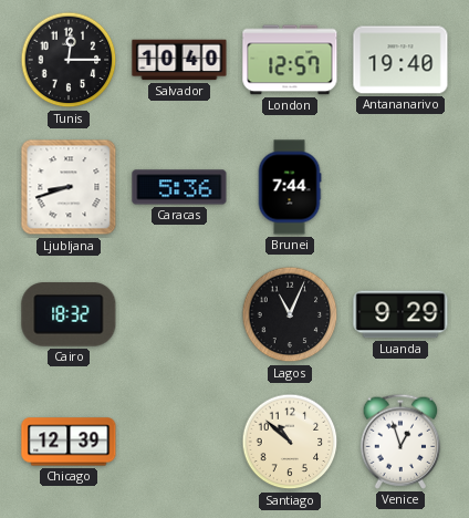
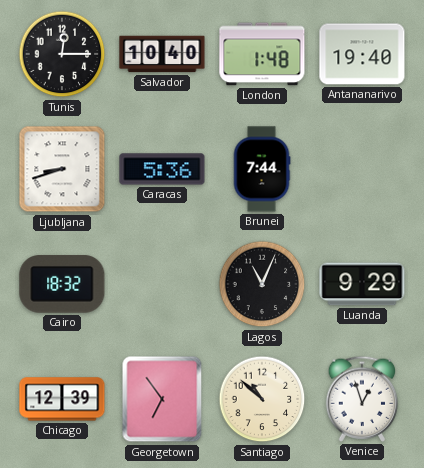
London: 12:57 -> 1:48
Georgetown: none -> 6:54
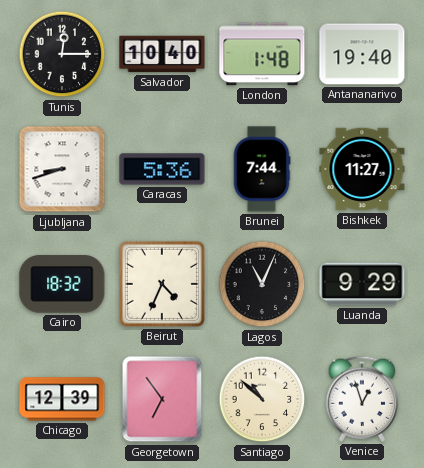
Bishkek: none -> 11:27
Beirut: none -> 4:34
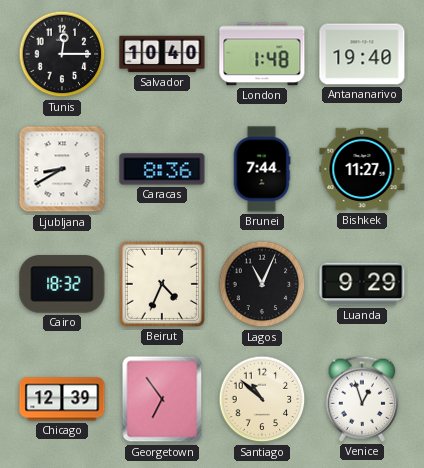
Ljubljana: 8:42 -> 8:40
Caracas: 5:36 -> 8:36
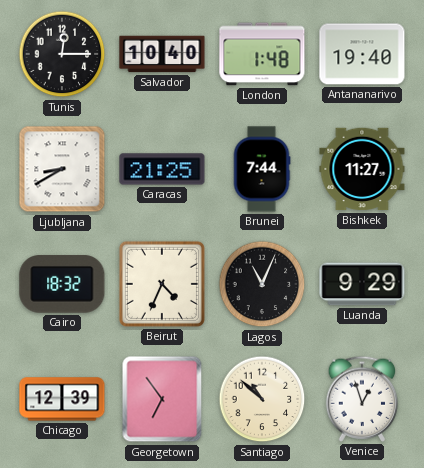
Caracas: 8:36 -> 21:25
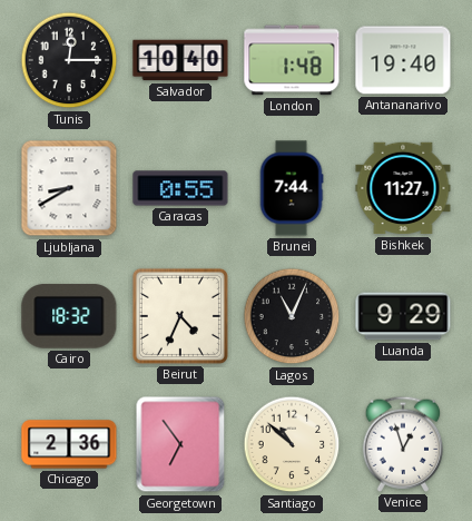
Caracas: 21:25 -> 0:55
Chicago: 12:39 -> 2:36
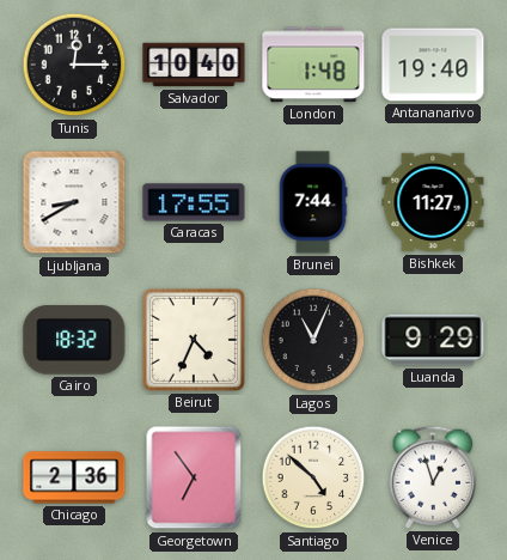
Caracas: 0:55 -> 17:55
Santiago: 10:52 -> 4:52
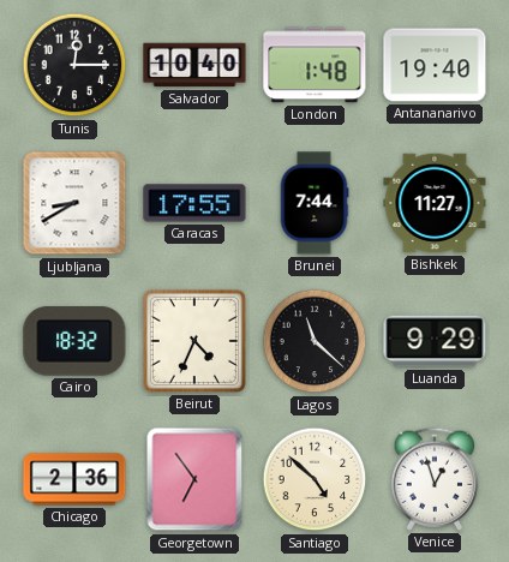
Lagos: 11:04 -> 11:22
